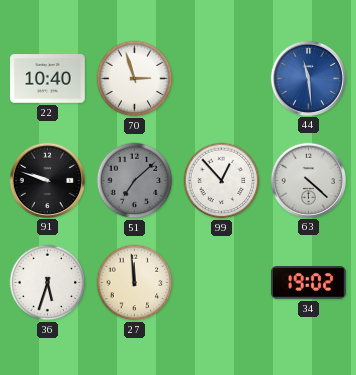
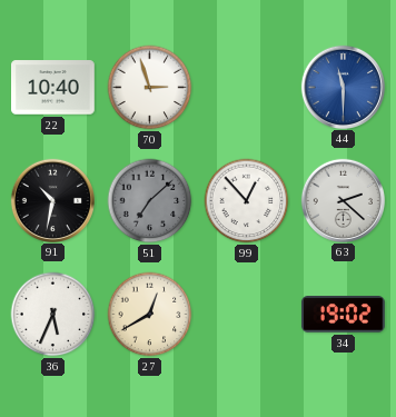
44: 11:29 -> 11:30
91: 9:48 -> 10:32
63: 4:22 -> 2:22
36: 5:33 -> 5:34
27: 11:59 -> 12:40
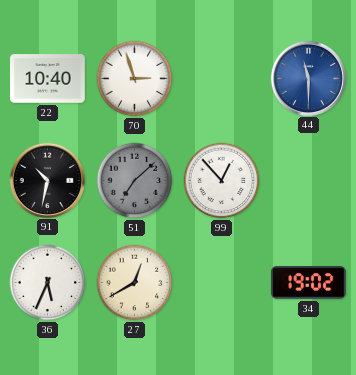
63: 2:22 -> none
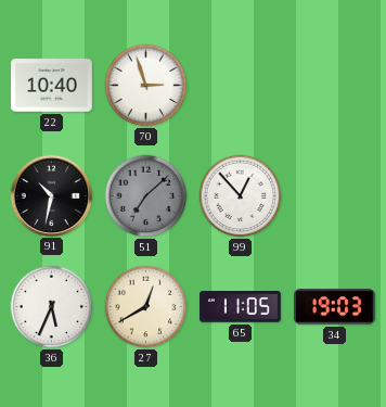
44: 11:30 -> none
65: none -> 11:05
34: 19:02 -> 19:03
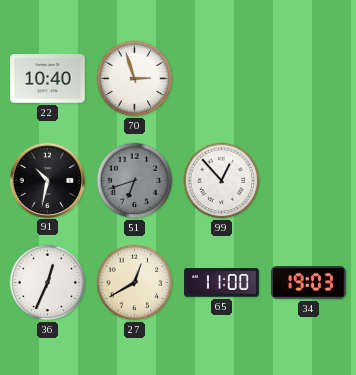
51: 7:08 -> 6:42
36: 5:34 -> 12:34
65: 11:05 -> 11:00
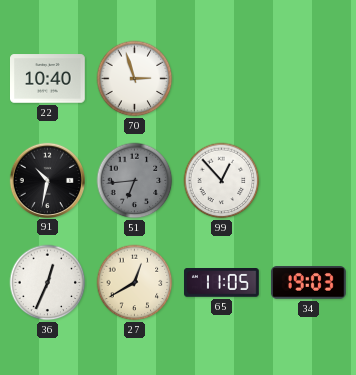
51: 6:42 -> 6:44
65: 11:00 -> 11:05
